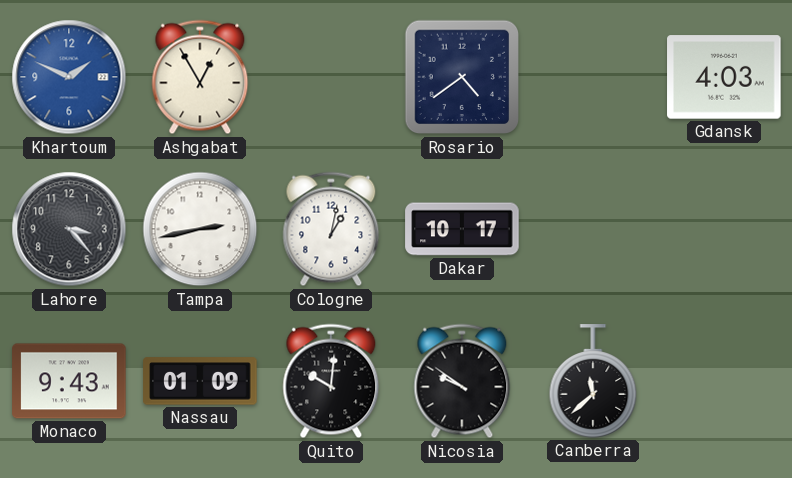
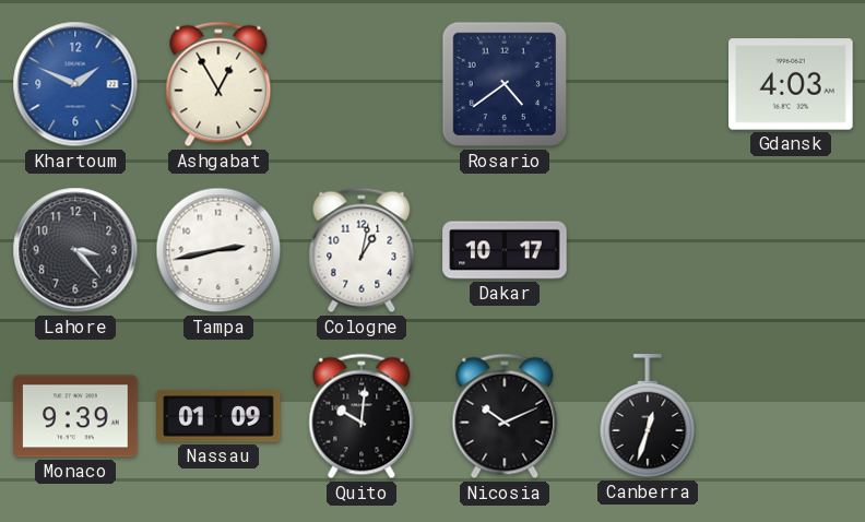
Monaco: 9:43 -> 9:39
Nicosia: 9:51 -> 10:11
Canberra: 11:38 -> 12:33
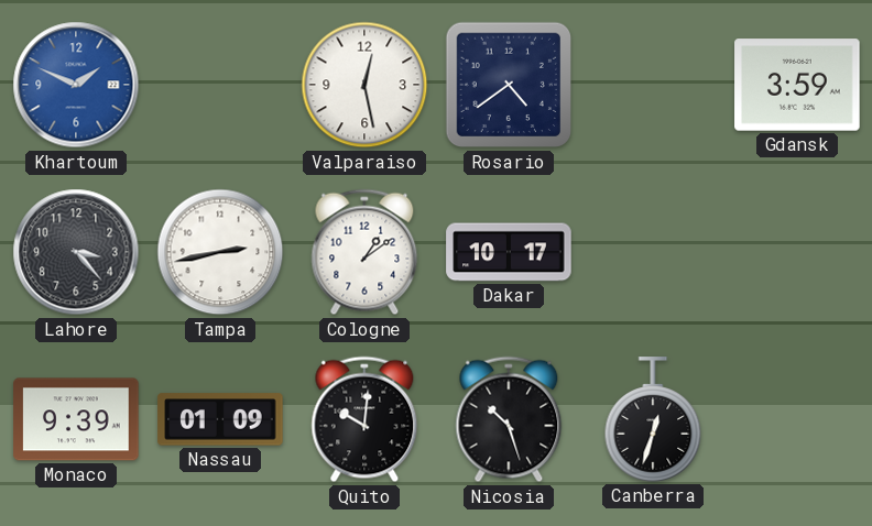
Ashgabat: 12:55 -> none
Valparaiso: none -> 12:28
Gdansk: 4:03 -> 3:59
Cologne: 1:02 -> 1:09
Nicosia: 10:11 -> 10:27
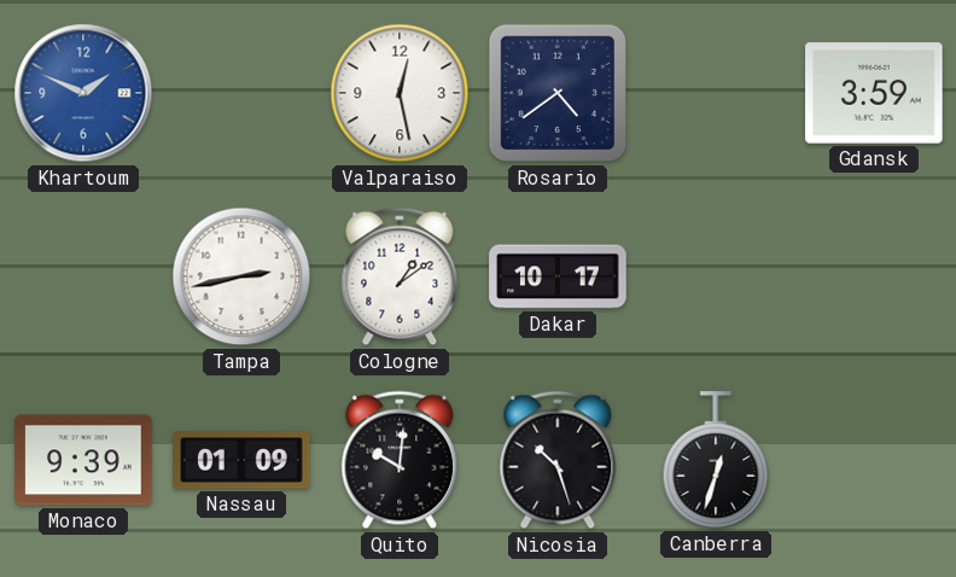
Lahore: 3:23 -> none
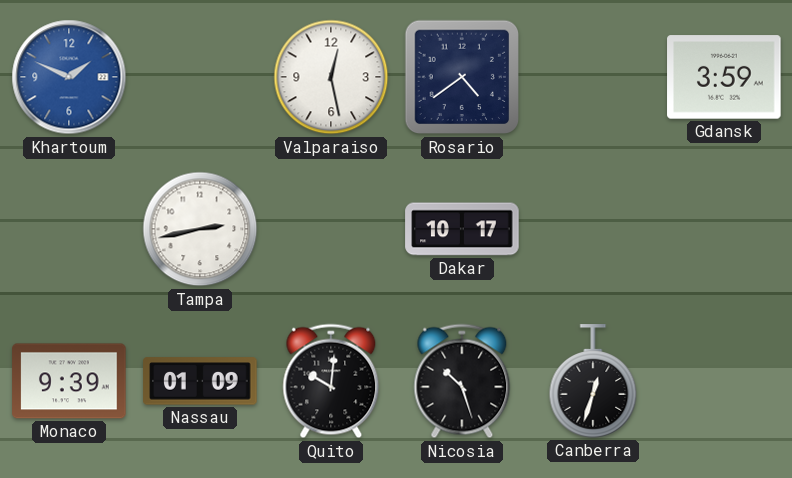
Cologne: 1:09 -> none
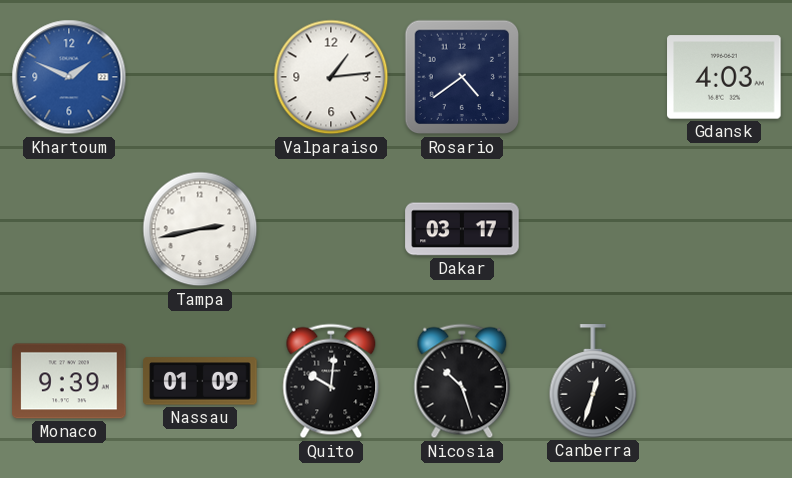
Valparaiso: 12:28 -> 1:14
Gdansk: 3:59 -> 4:03
Dakar: 10:17 -> 03:17
